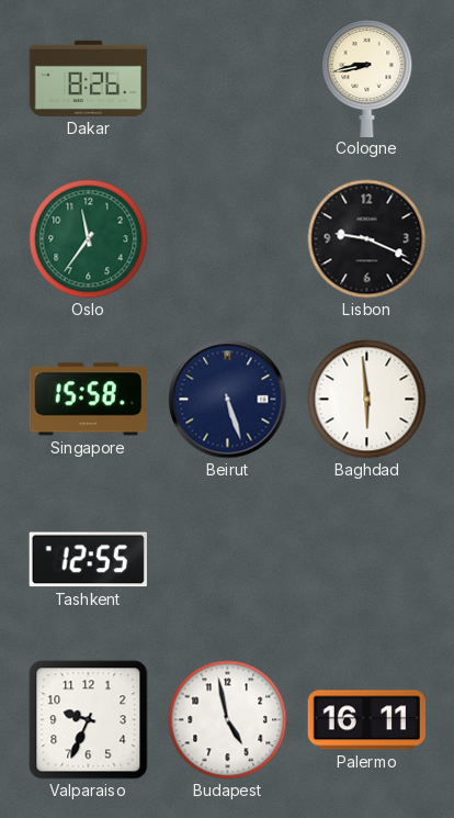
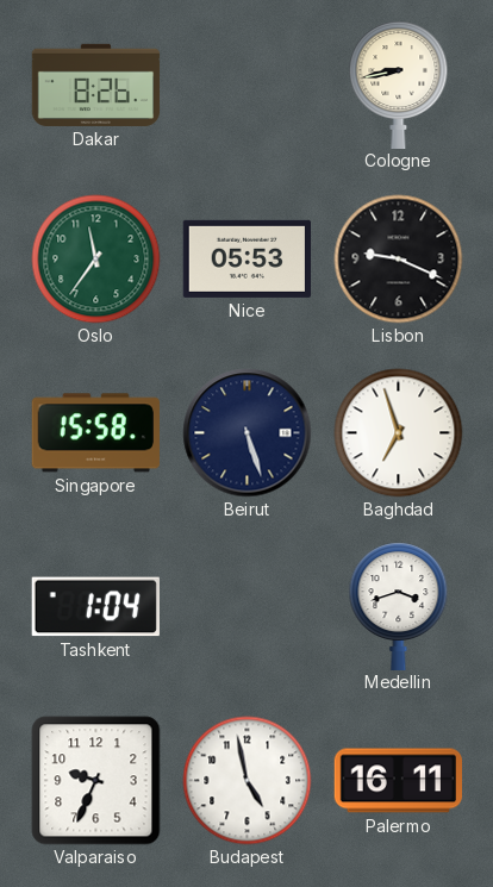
Nice: none -> 05:53
Baghdad: 5:59 -> 6:57
Tashkent: 12:55 -> 1:04
Medellin: none -> 3:42
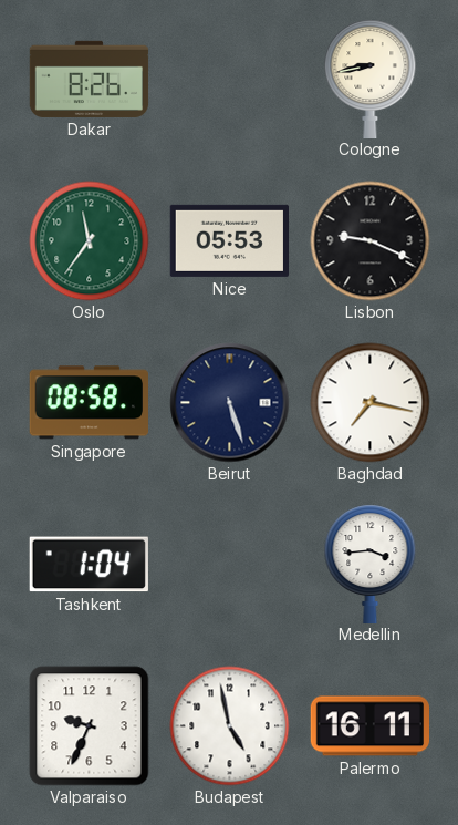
Singapore: 15:58 -> 08:58
Baghdad: 6:57 -> 7:17
Medellin: 3:42 -> 3:44
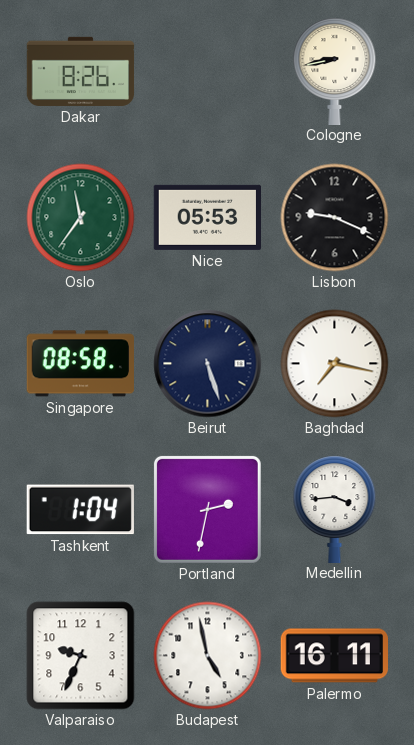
Portland: none -> 2:32
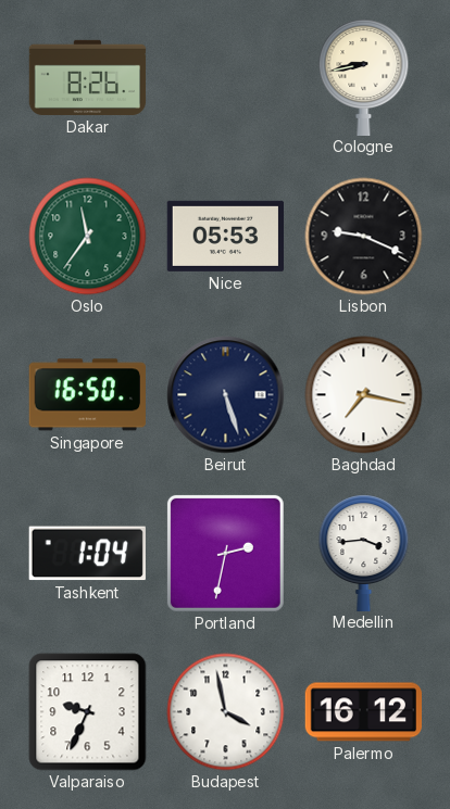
Singapore: 08:58 -> 16:50
Budapest: 4:58 -> 3:58
Palermo: 16:11 -> 16:12
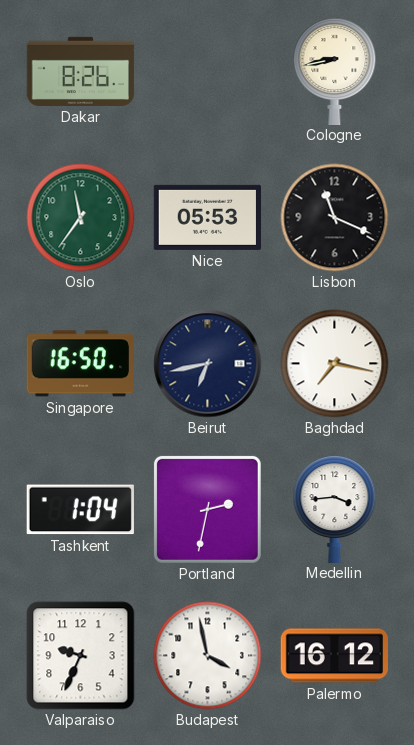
Lisbon: 9:19 -> 11:19
Beirut: 5:27 -> 6:43
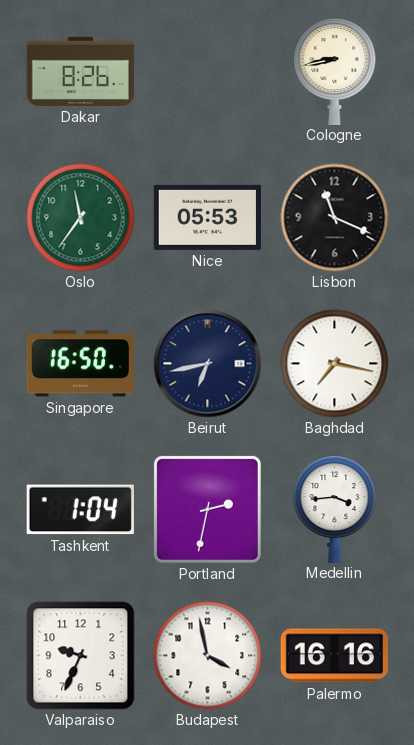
Palermo: 16:12 -> 16:16
